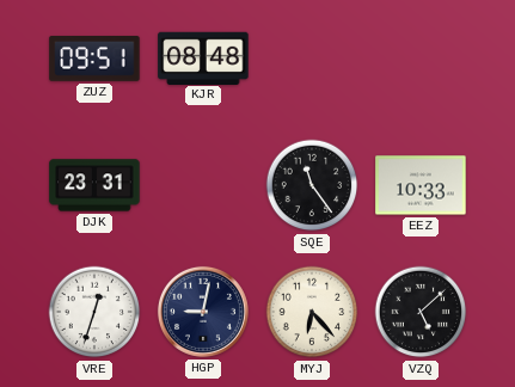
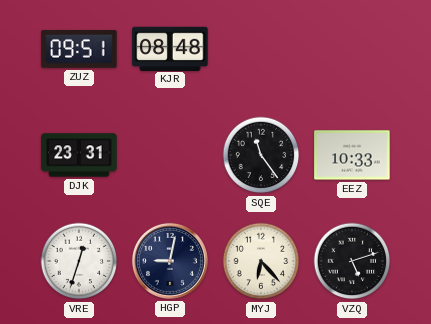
VZQ: 5:08 -> 5:12
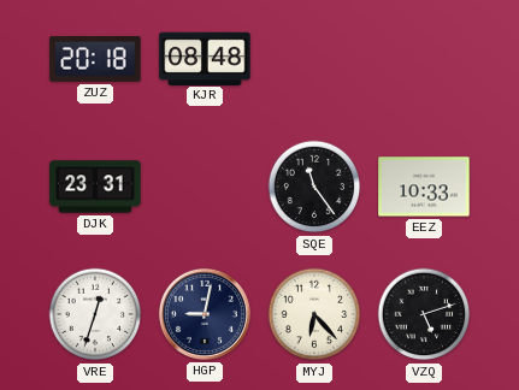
ZUZ: 09:51 -> 20:18
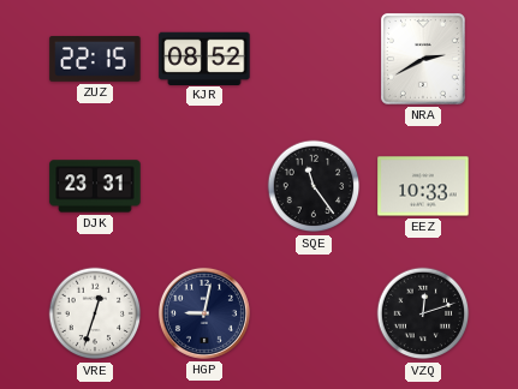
ZUZ: 20:18 -> 22:15
KJR: 08:48 -> 08:52
NRA: none -> 2:40
MYJ: 6:23 -> none
VZQ: 5:12 -> 12:12
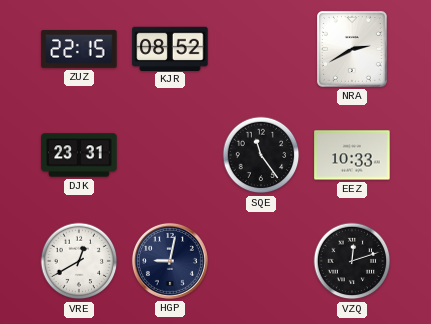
VRE: 12:33 -> 12:40
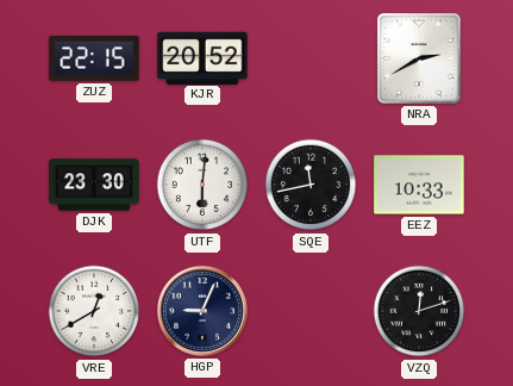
KJR: 08:52 -> 20:52
DJK: 23:31 -> 23:30
UTF: none -> 6:01
SQE: 11:24 -> 11:43
HGP: 9:02 -> 9:04
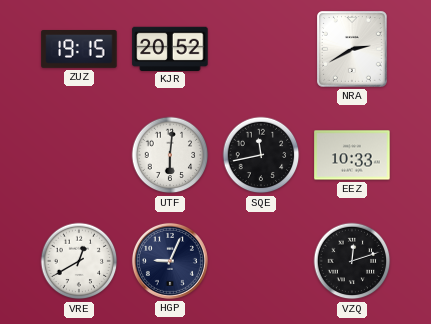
ZUZ: 22:15 -> 19:15
DJK: 23:30 -> none
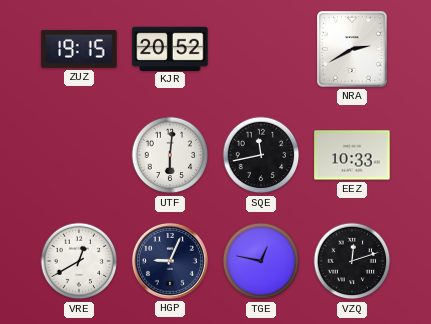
TGE: none -> 12:47
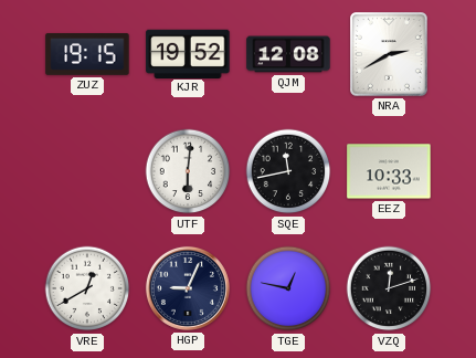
KJR: 20:52 -> 19:52
QJM: none -> 12:08
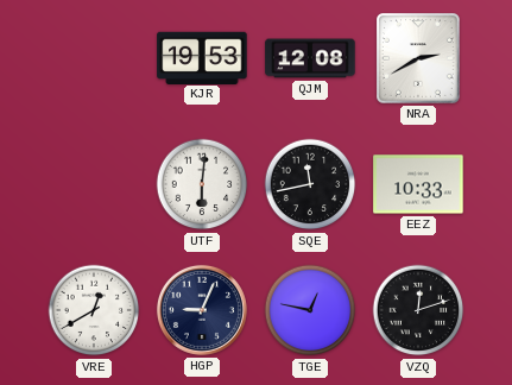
ZUZ: 19:15 -> none
KJR: 19:52 -> 19:53
